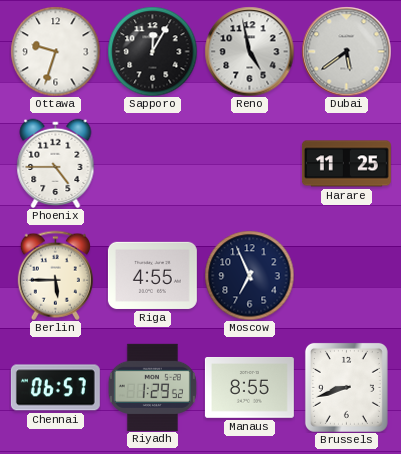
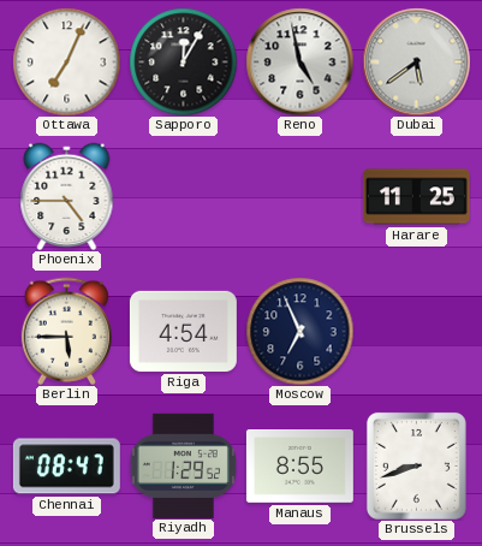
Ottawa: 9:33 -> 7:04
Riga: 4:55 -> 4:54
Chennai: 06:57 -> 08:47
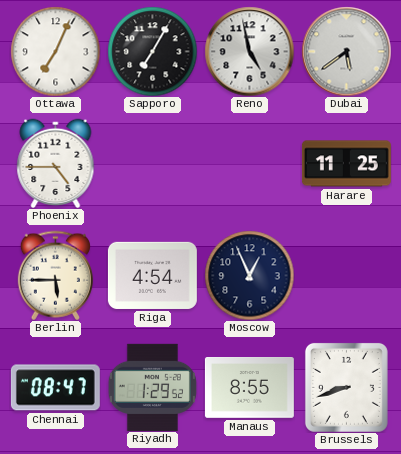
Sapporo: 12:05 -> 7:05
Moscow: 6:56 -> 12:56
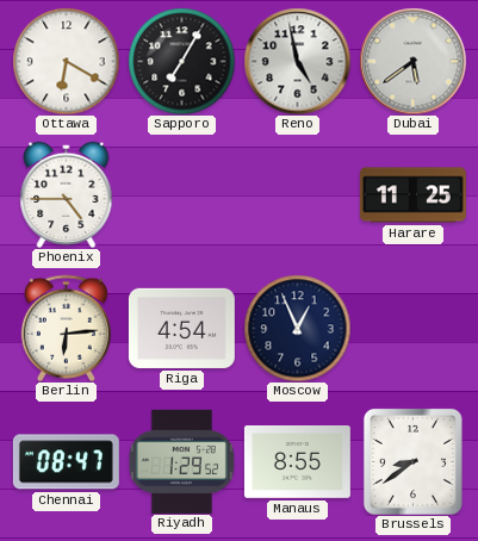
Ottawa: 7:04 -> 6:20
Berlin: 5:45 -> 6:14
Brussels: 8:42 -> 8:39
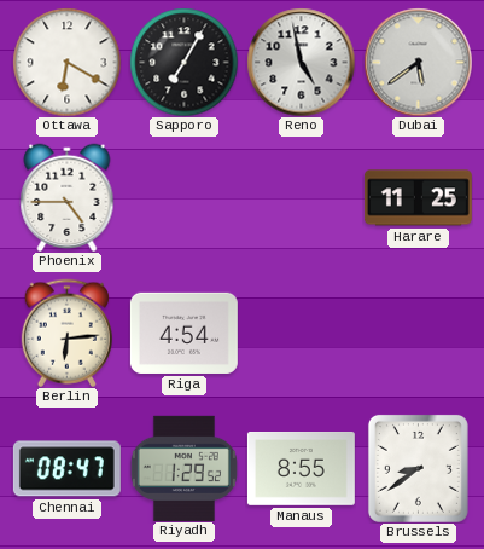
Moscow: 12:56 -> none
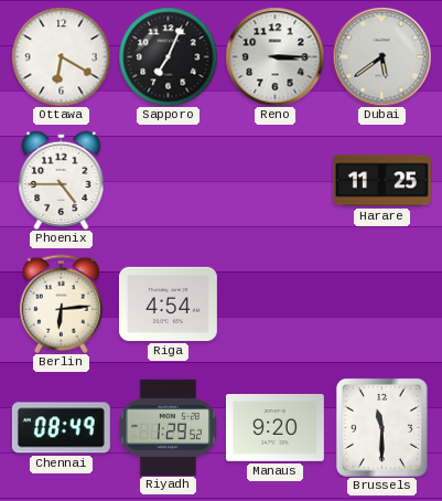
Sapporo: 7:05 -> 7:04
Reno: 4:58 -> 3:15
Chennai: 08:47 -> 08:49
Manaus: 8:55 -> 9:20
Brussels: 8:39 -> 11:30
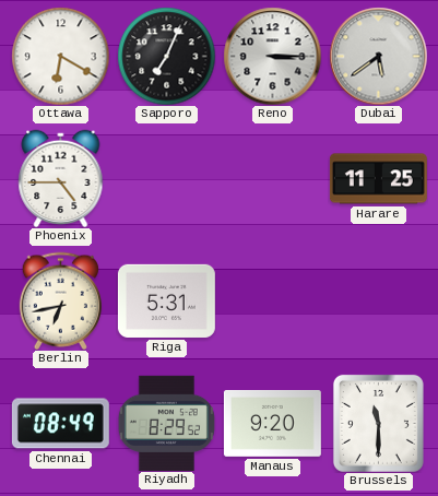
Berlin: 6:14 -> 6:43
Riga: 4:54 -> 5:31
Riyadh: 1:29 -> 8:29
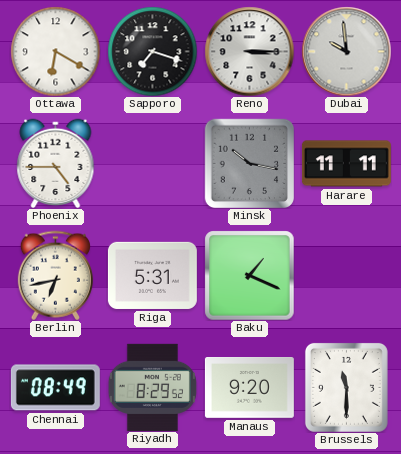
Sapporo: 7:04 -> 7:18
Dubai: 5:39 -> 9:59
Minsk: none -> 10:17
Harare: 11:25 -> 11:11
Baku: none -> 1:19
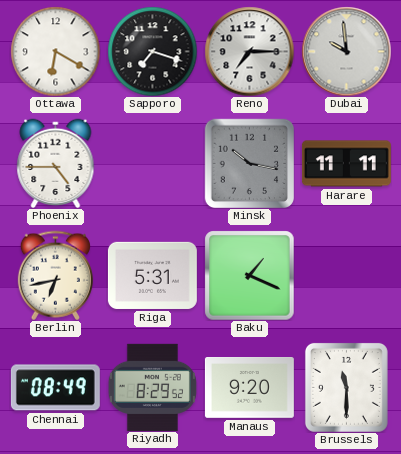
Reno: 3:15 -> 7:15
